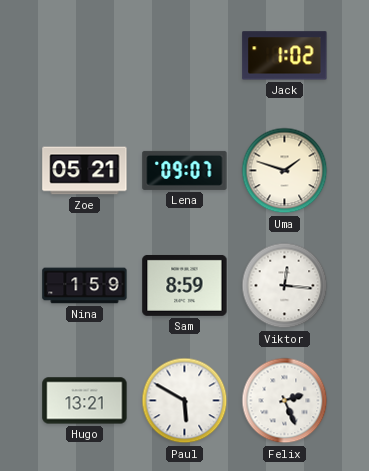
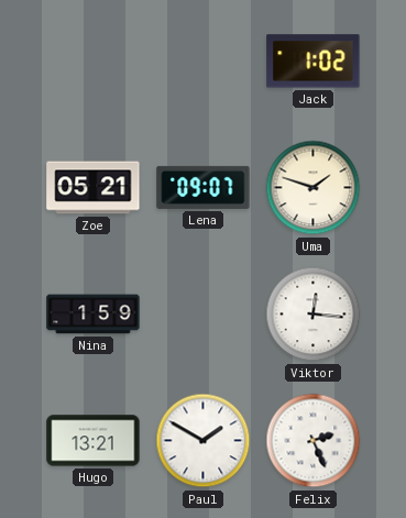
Sam: 8:59 -> none
Paul: 5:50 -> 1:50
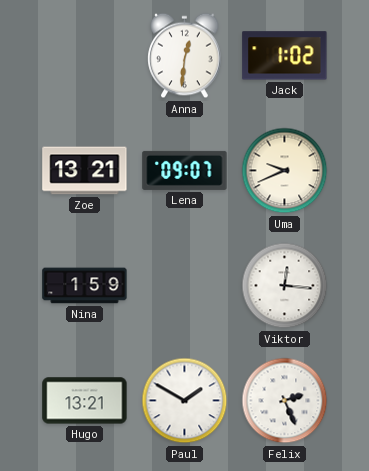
Anna: none -> 12:31
Zoe: 05:21 -> 13:21
Uma: 1:48 -> 9:41
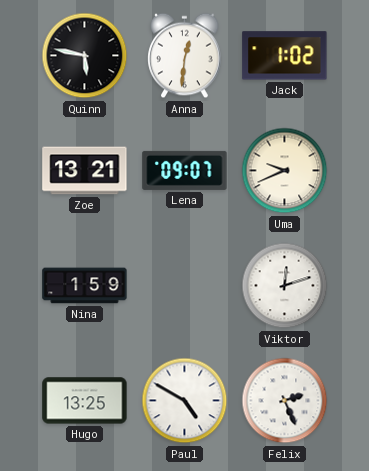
Quinn: none -> 5:47
Viktor: 12:16 -> 12:12
Hugo: 13:21 -> 13:25
Paul: 1:50 -> 4:50
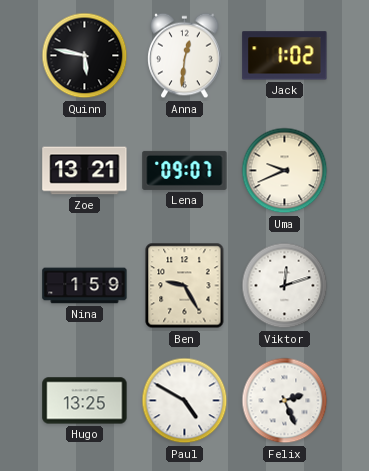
Ben: none -> 9:25
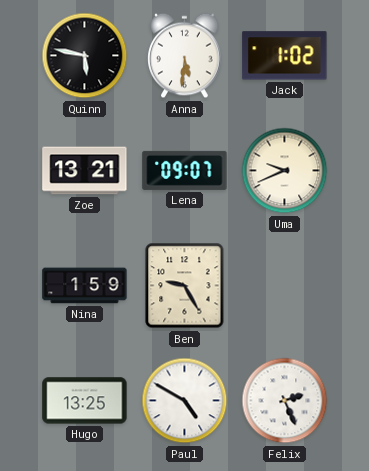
Anna: 12:31 -> 5:31
Viktor: 12:12 -> none
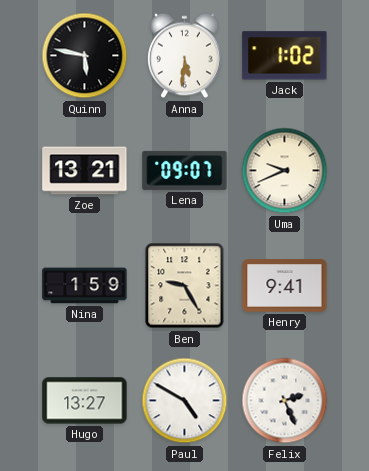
Henry: none -> 9:41
Hugo: 13:25 -> 13:27
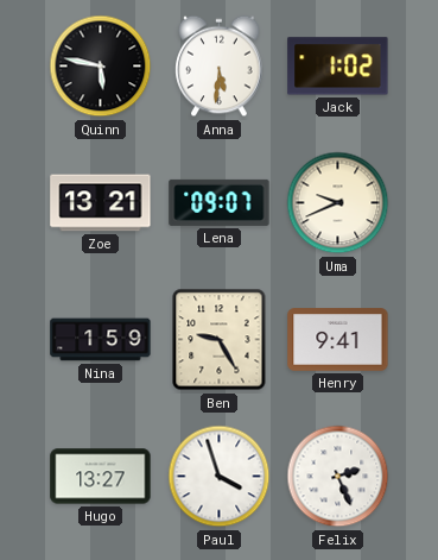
Paul: 4:50 -> 3:57
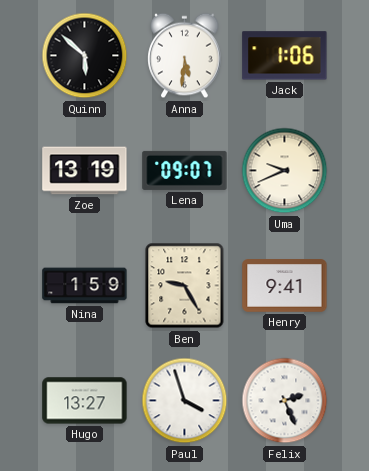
Quinn: 5:47 -> 5:52
Jack: 1:02 -> 1:06
Zoe: 13:21 -> 13:19
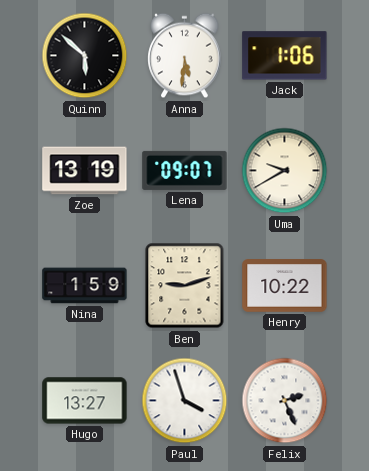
Uma: 9:41 -> 9:40
Ben: 9:25 -> 9:12
Henry: 9:41 -> 10:22
